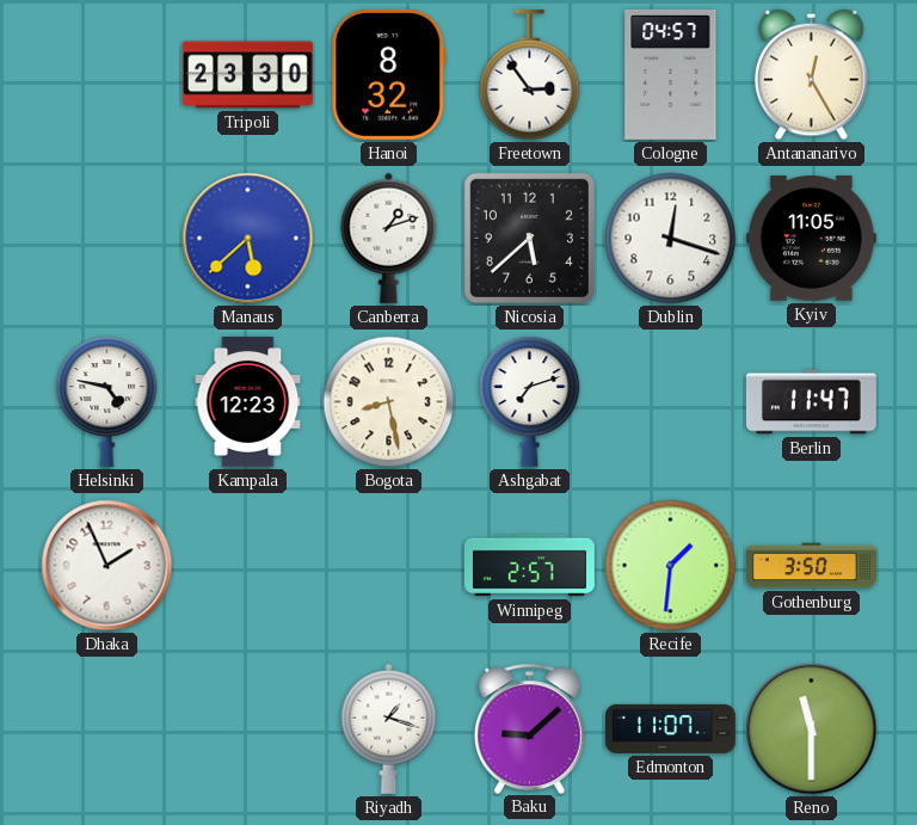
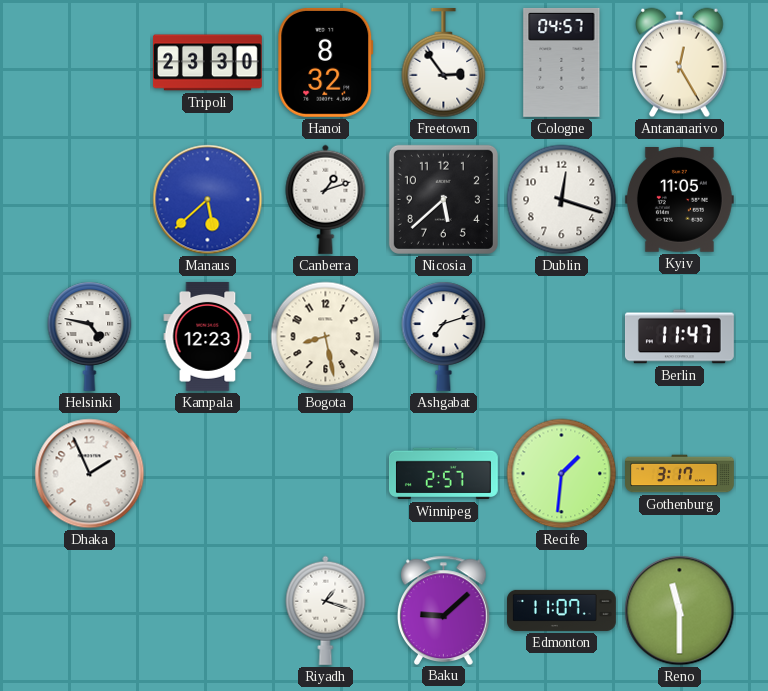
Gothenburg: 3:50 -> 3:17
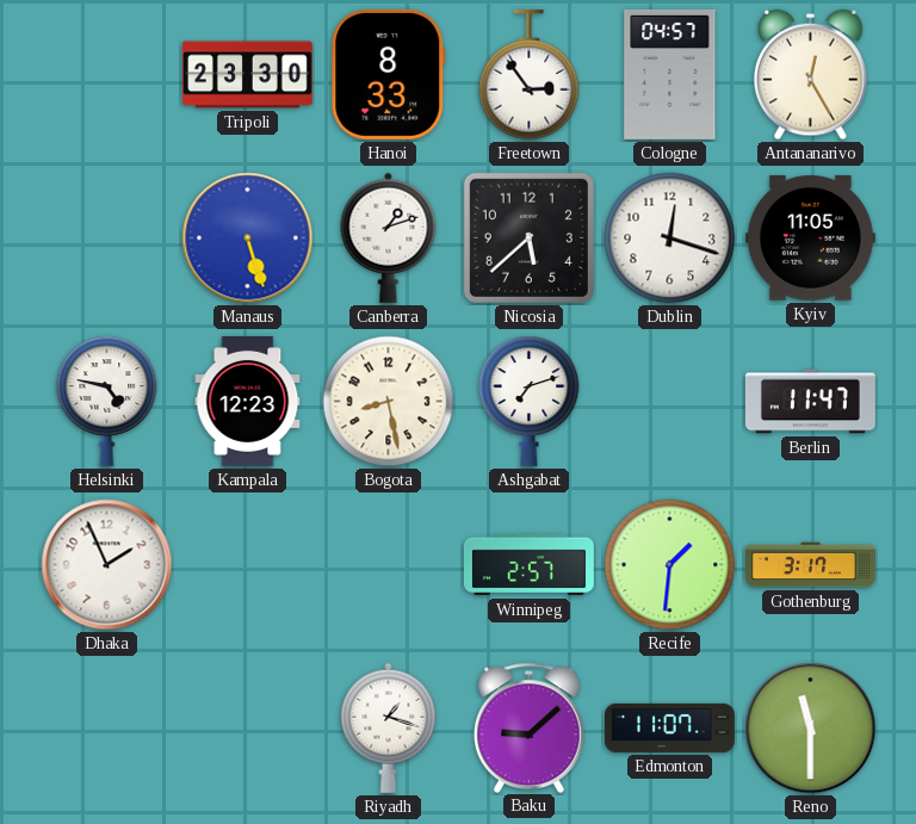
Hanoi: 8:32 -> 8:33
Manaus: 5:38 -> 5:27
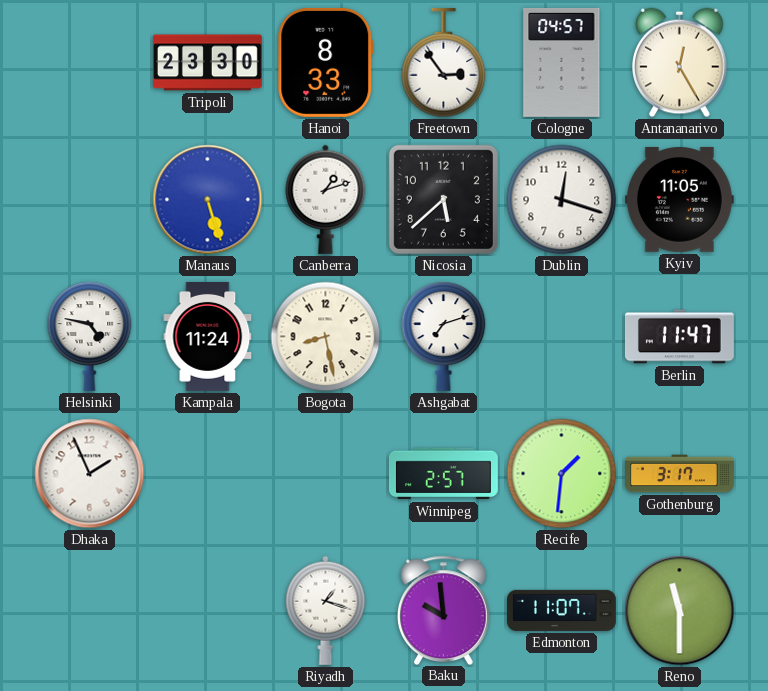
Kampala: 12:23 -> 11:24
Baku: 9:08 -> 9:59
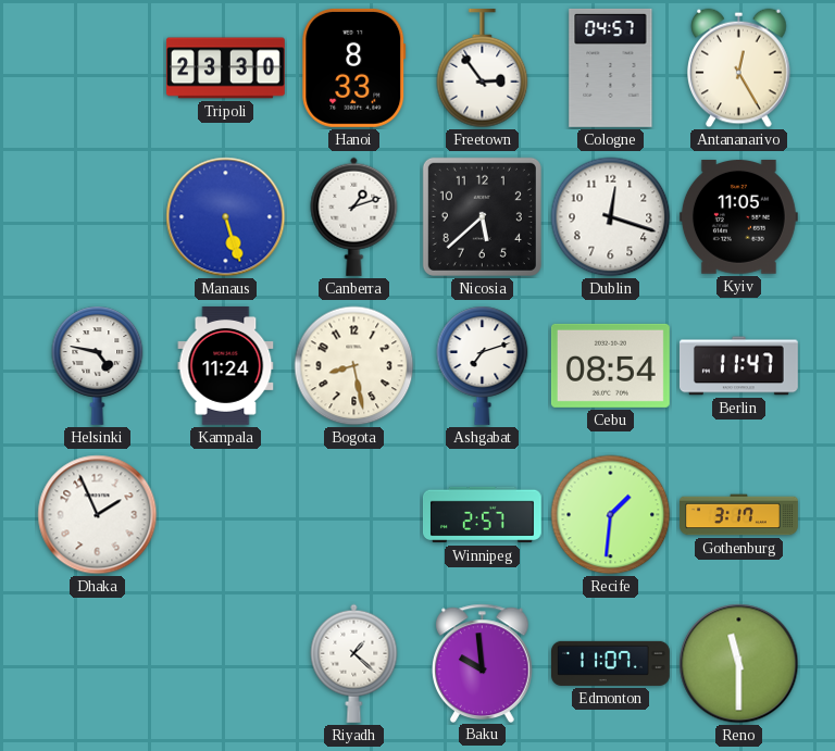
Cebu: none -> 08:54
Riyadh: 1:18 -> 1:22
